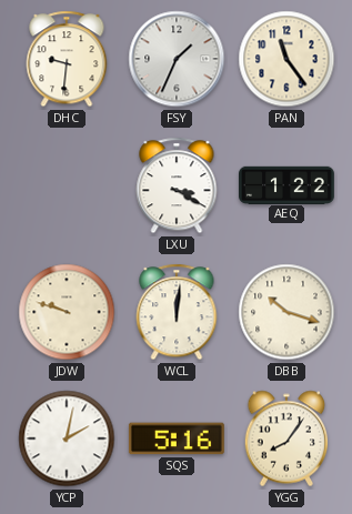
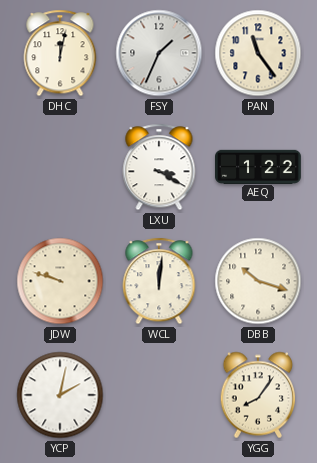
DHC: 9:31 -> 12:02
SQS: 5:16 -> none
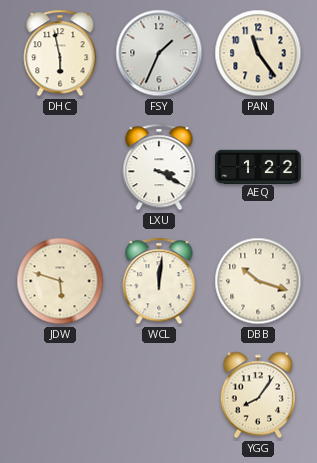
DHC: 12:02 -> 5:58
JDW: 9:48 -> 5:48
YCP: 2:02 -> none
